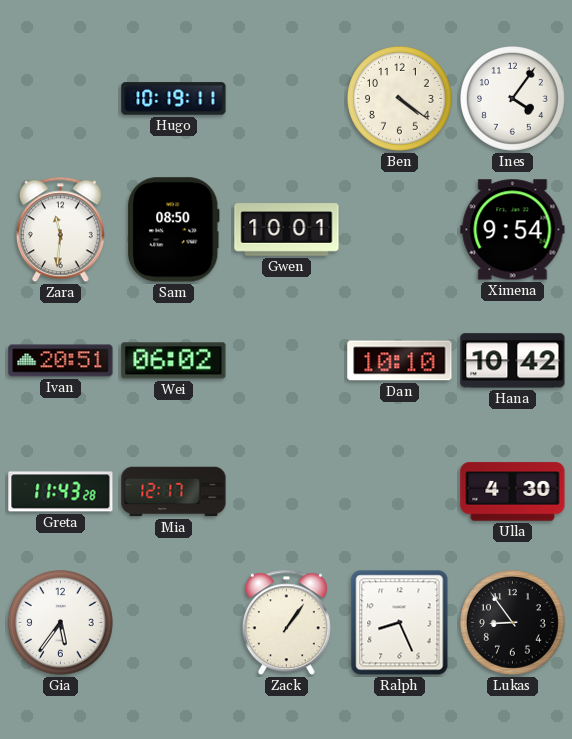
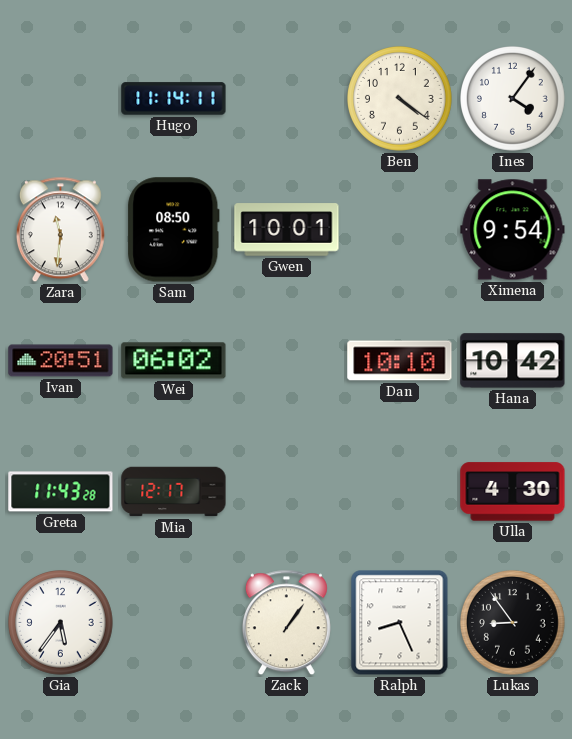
Hugo: 10:19 -> 11:14
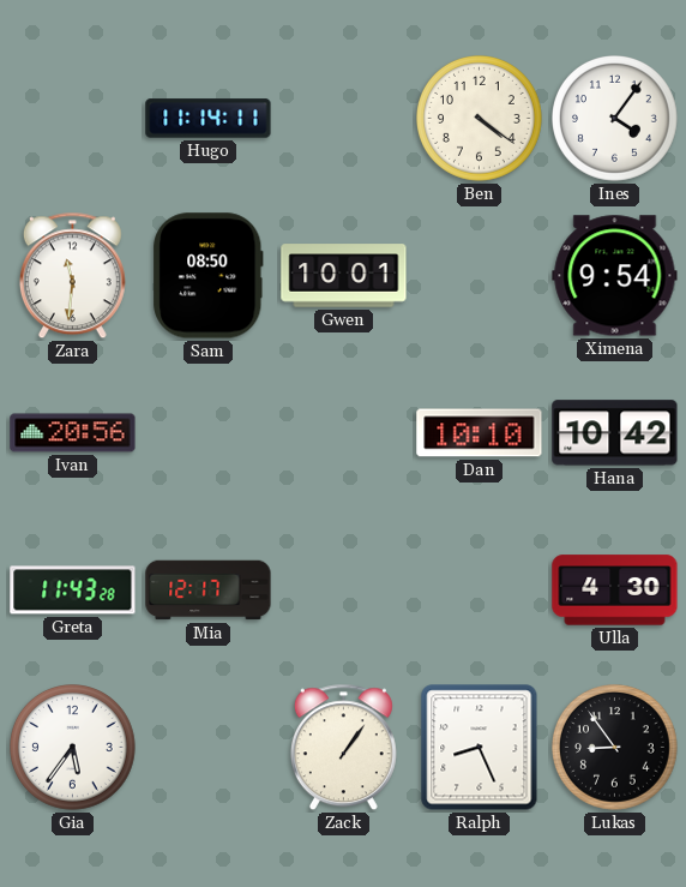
Ivan: 20:51 -> 20:56
Wei: 06:02 -> none
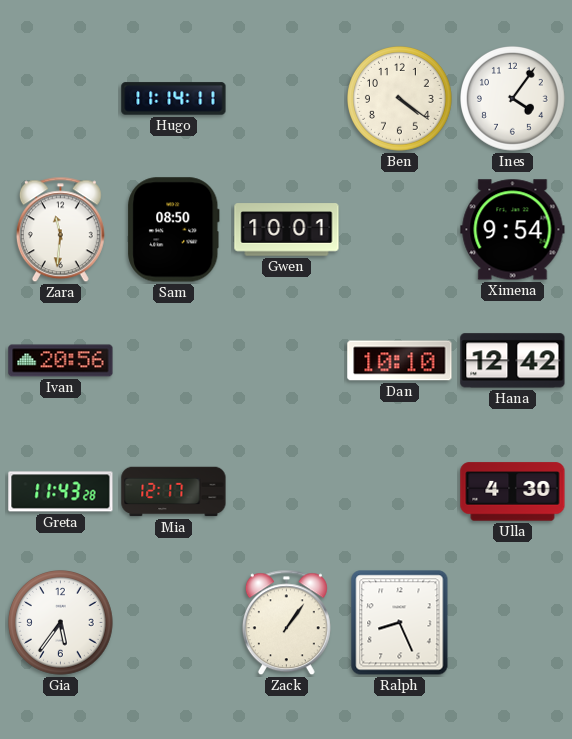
Hana: 10:42 -> 12:42
Lukas: 8:54 -> none
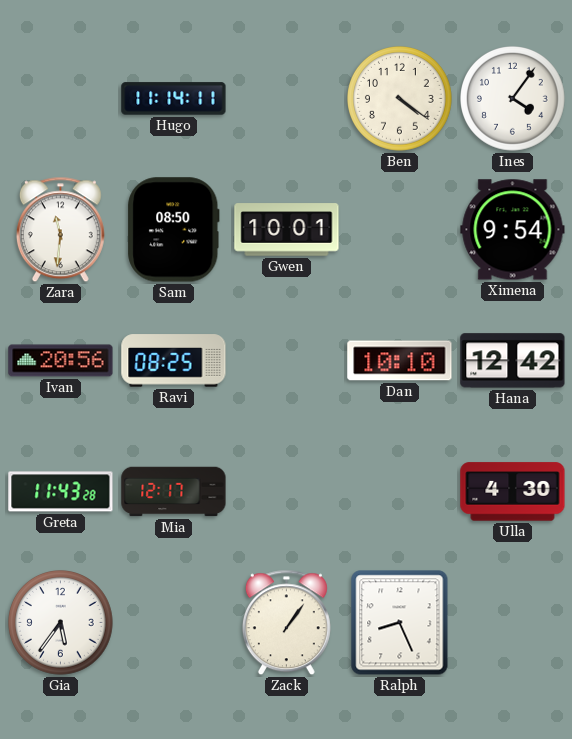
Ravi: none -> 08:25
